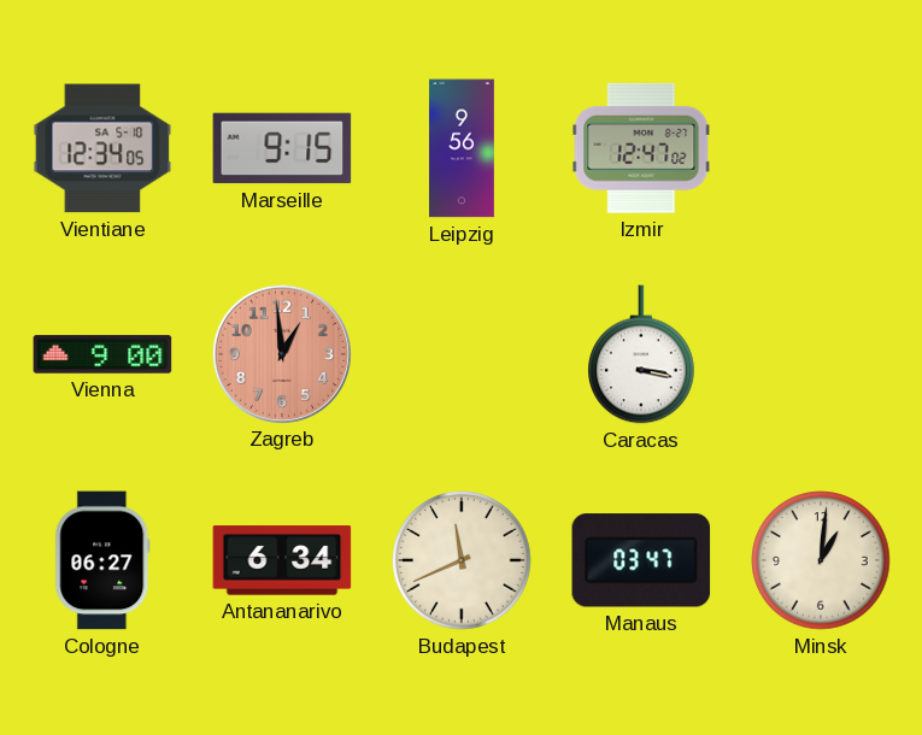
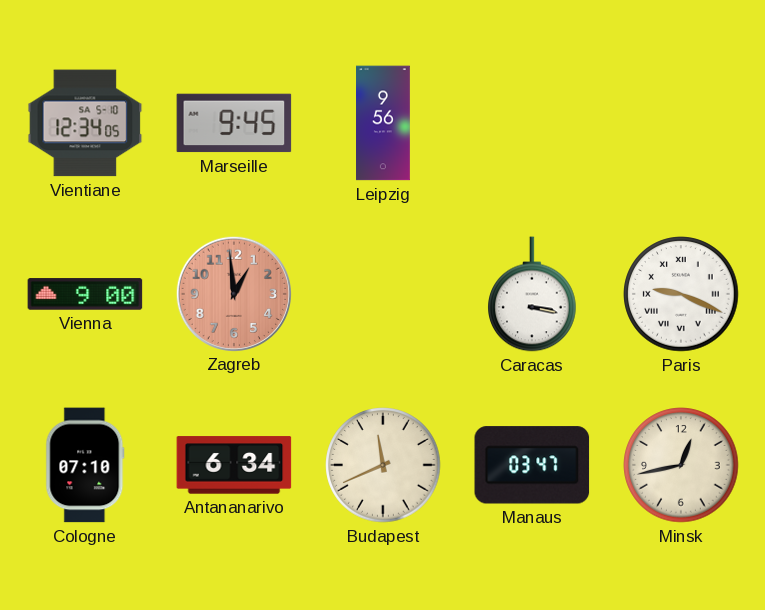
Marseille: 9:15 -> 9:45
Izmir: 12:47 -> none
Paris: none -> 9:19
Cologne: 06:27 -> 07:10
Minsk: 1:01 -> 12:43
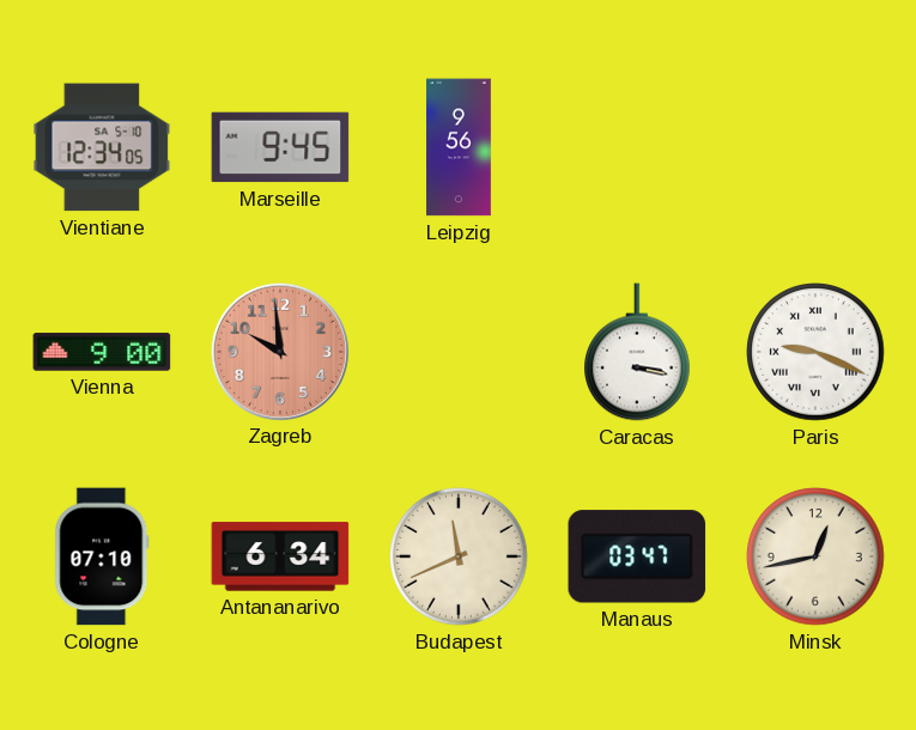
Zagreb: 12:59 -> 9:59
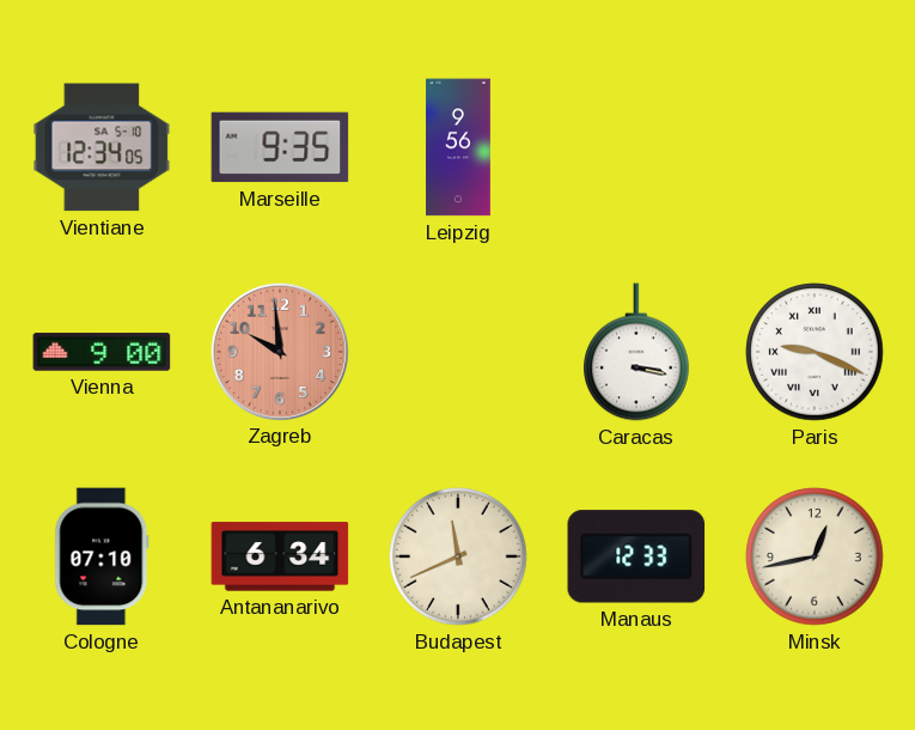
Marseille: 9:45 -> 9:35
Manaus: 03:47 -> 12:33
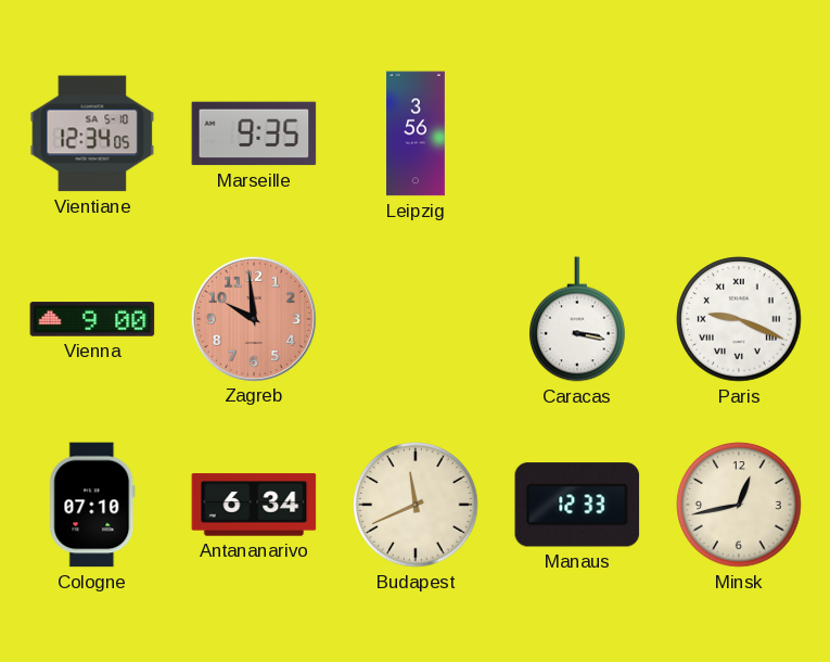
Leipzig: 9:56 -> 3:56
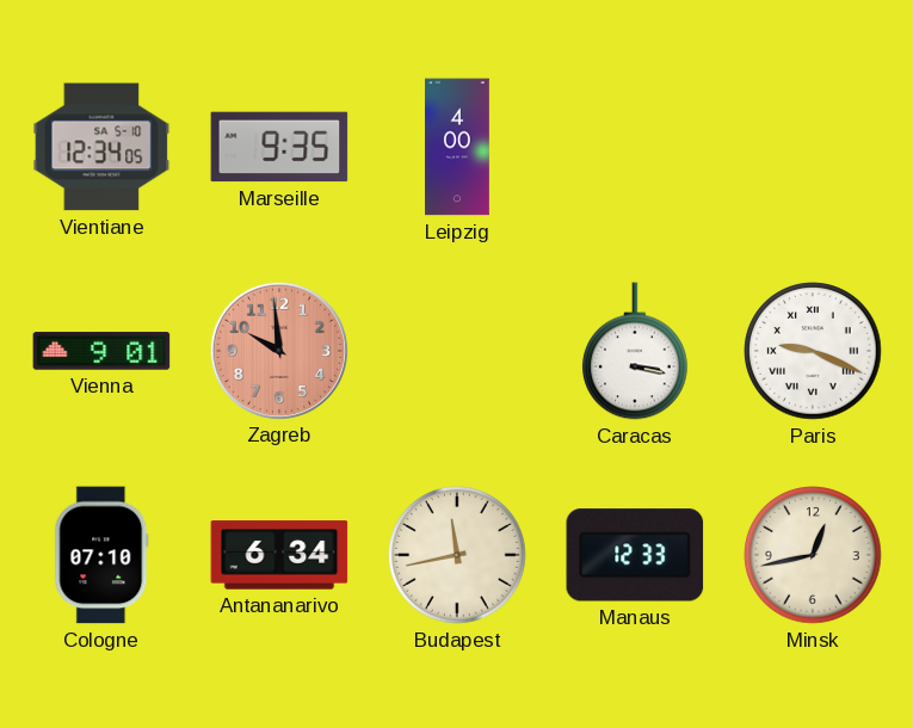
Leipzig: 3:56 -> 4:00
Vienna: 9:00 -> 9:01
Budapest: 11:41 -> 11:43
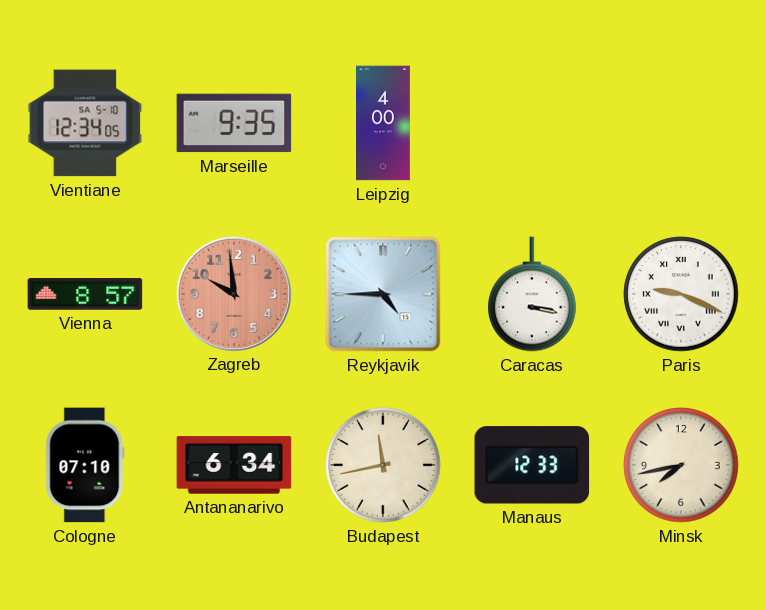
Vienna: 9:01 -> 8:57
Reykjavik: none -> 4:45
Minsk: 12:43 -> 7:43
